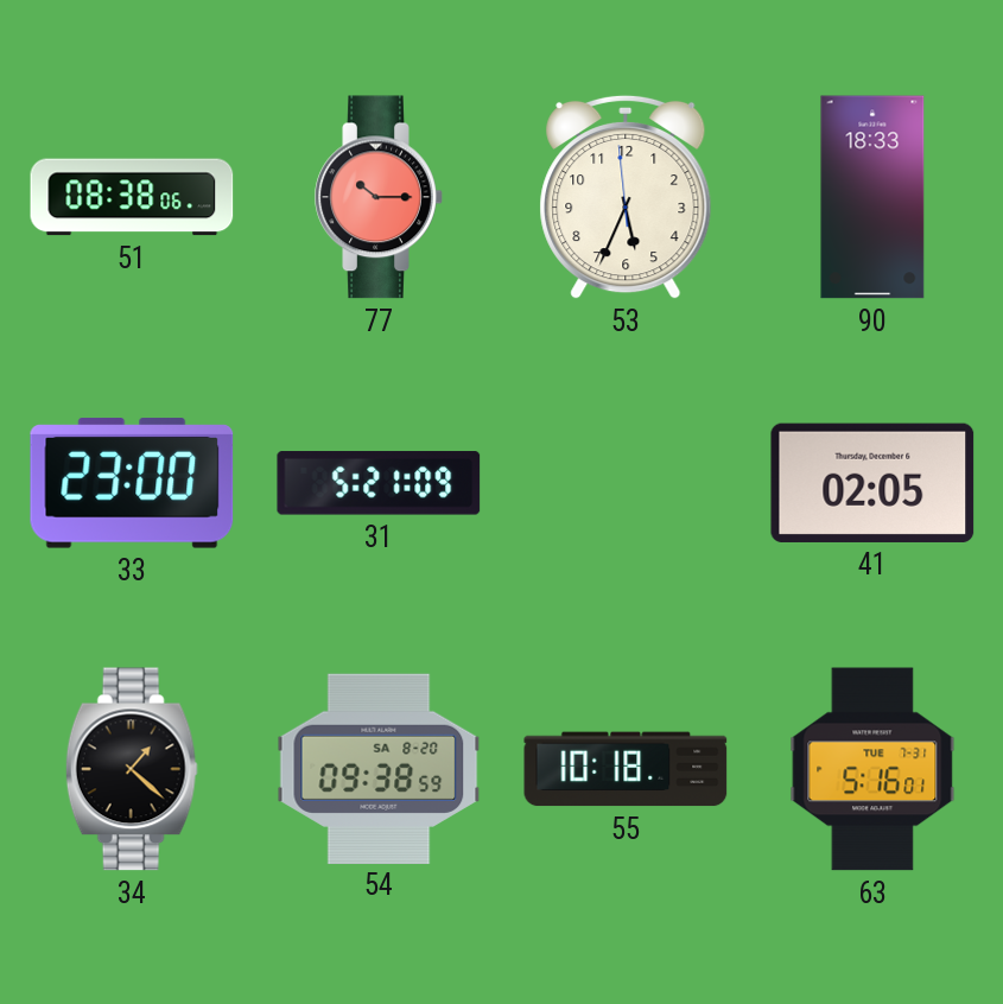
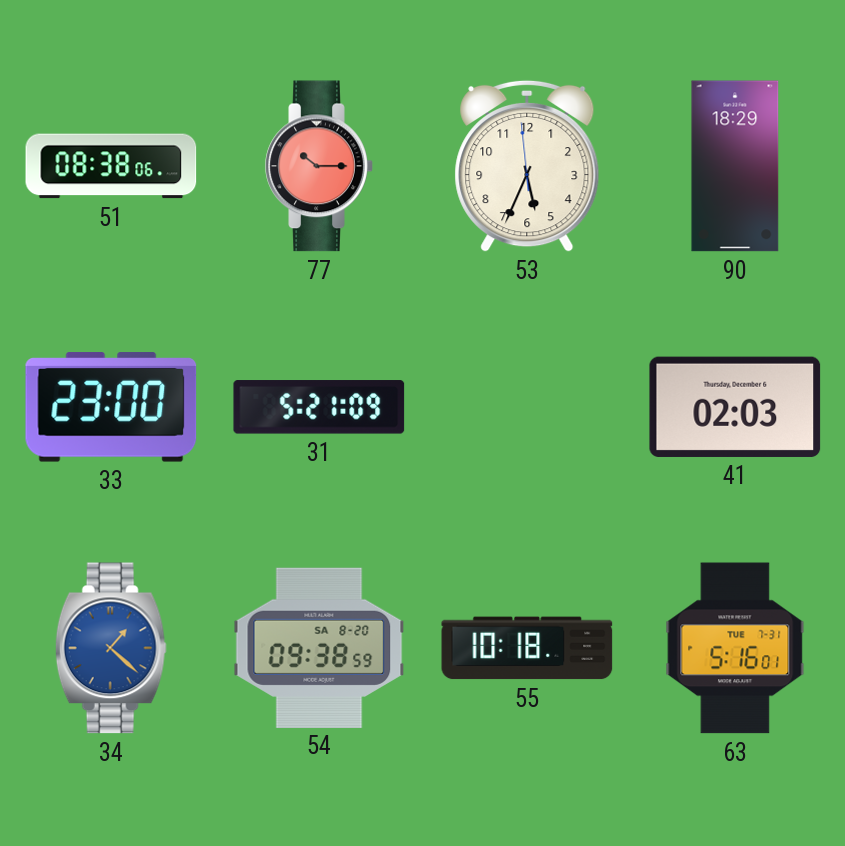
90: 18:33 -> 18:29
41: 02:05 -> 02:03
34 dial: black -> blue
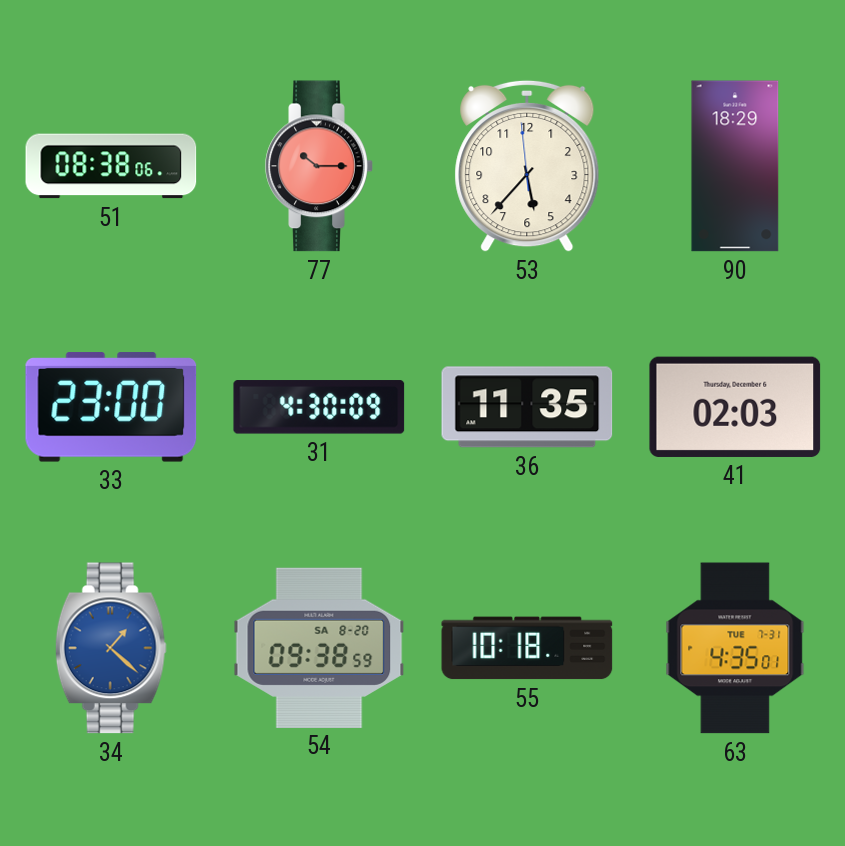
53: 5:33 -> 5:36
31: 5:21 -> 4:30
36: none -> 11:35
63: 5:16 -> 4:35
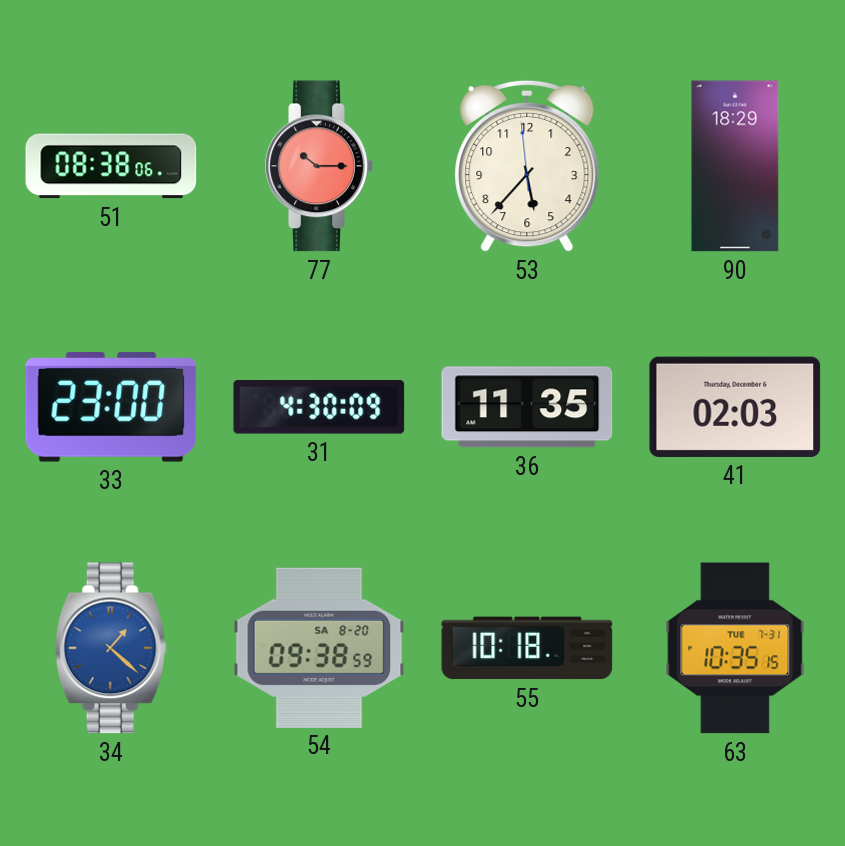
63: 4:35 -> 10:35
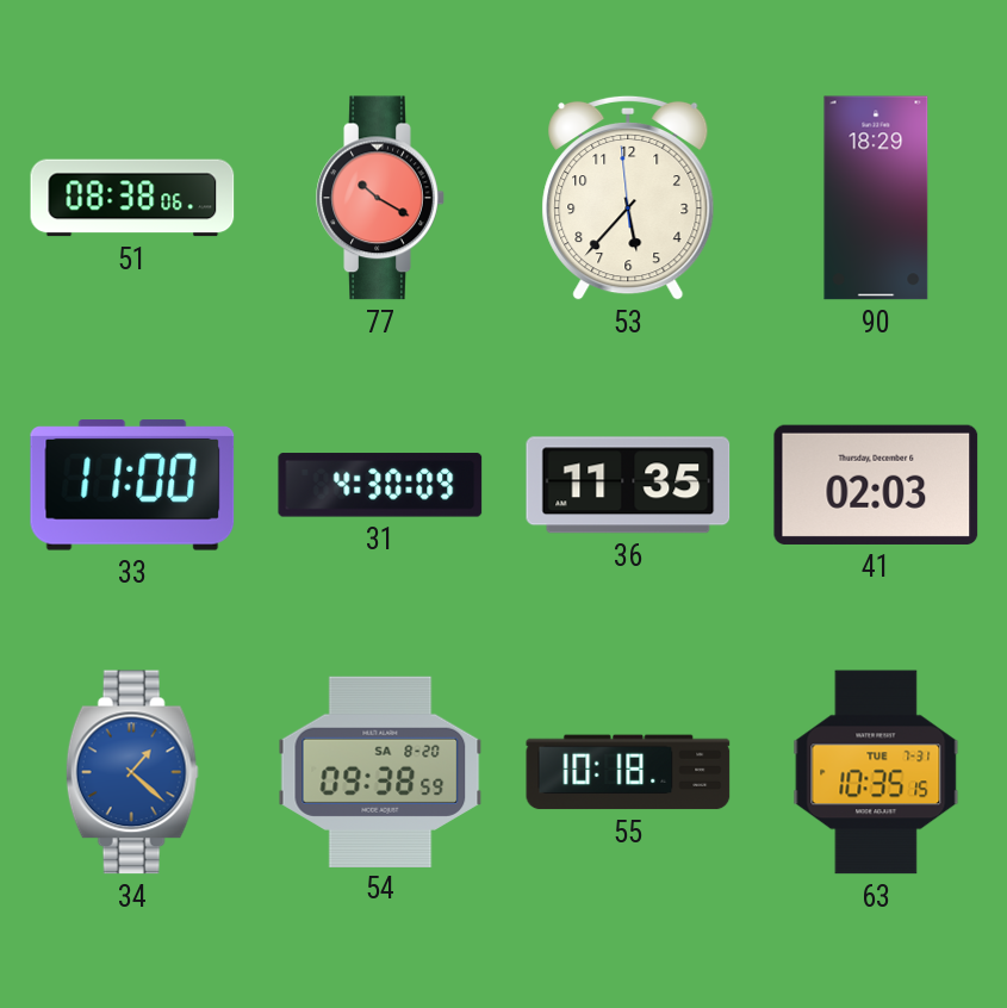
77: 10:15 -> 10:20
33: 23:00 -> 11:00
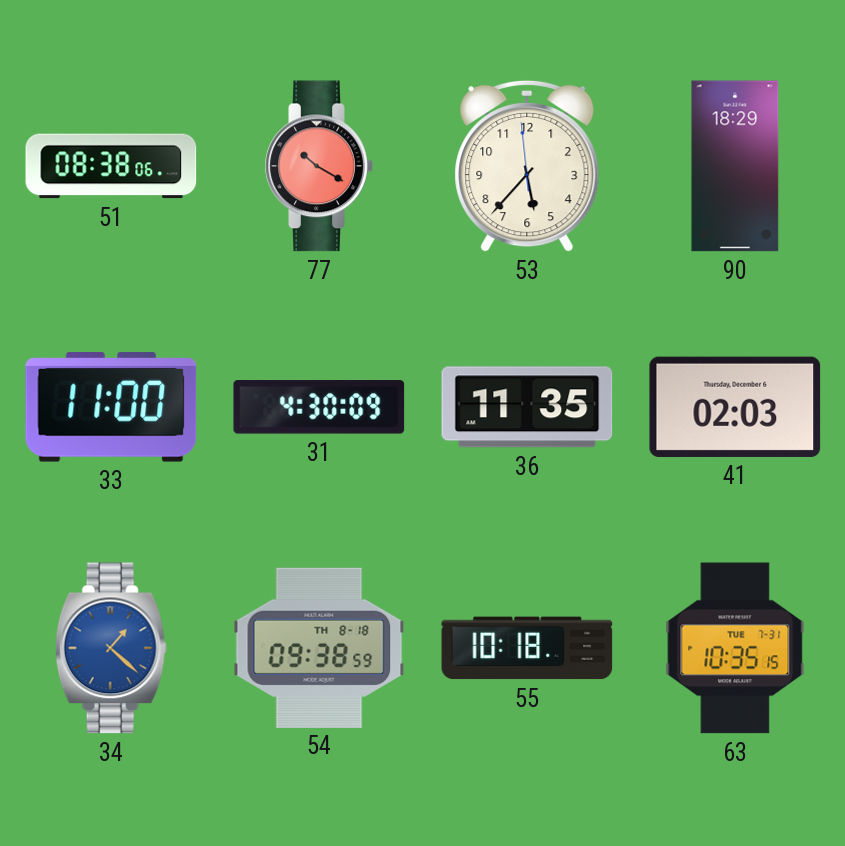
54 date: SA 8-20 -> TH 8-18
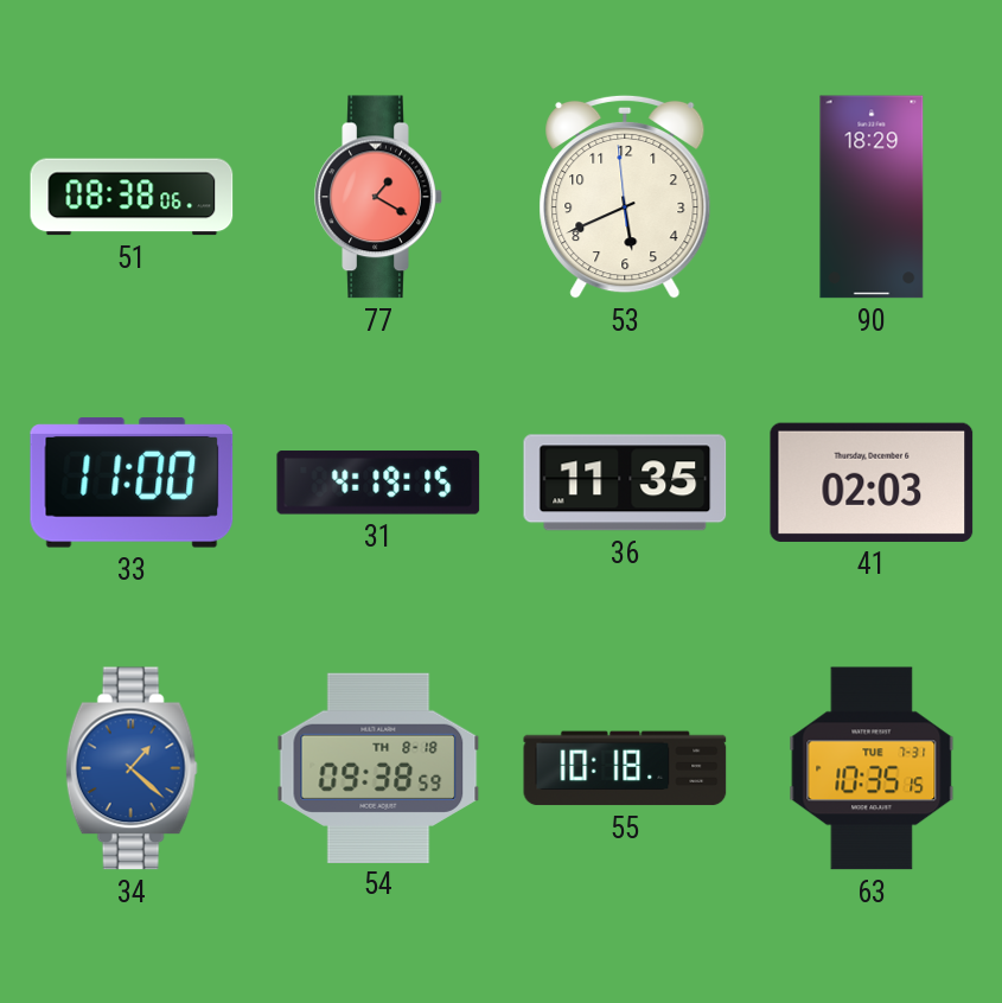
77: 10:20 -> 1:20
53: 5:36 -> 5:40
31: 4:30 -> 4:19
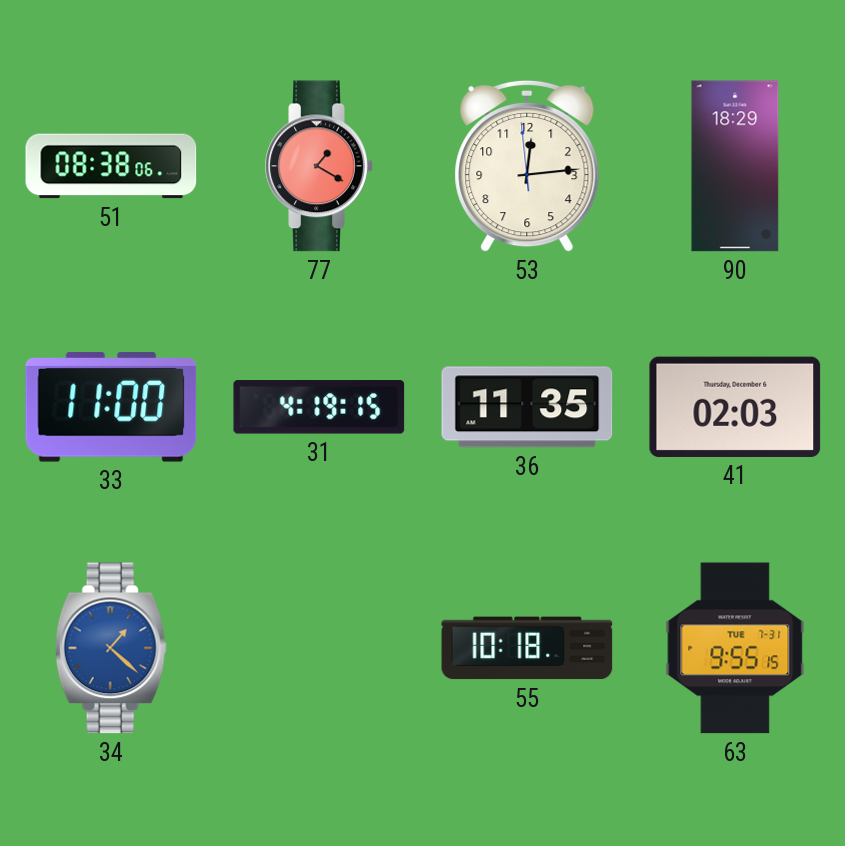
53: 5:40 -> 12:13
54: 09:38 -> none
63: 10:35 -> 9:55
